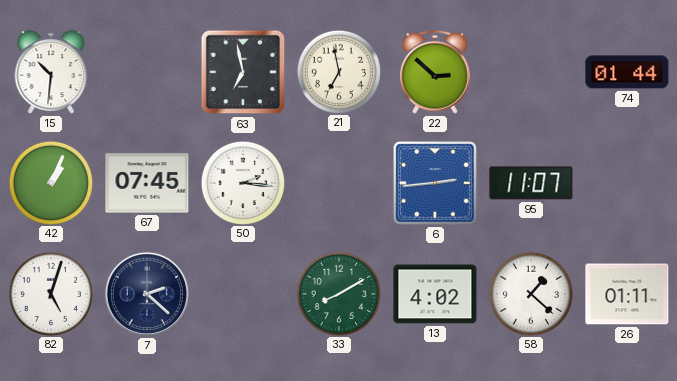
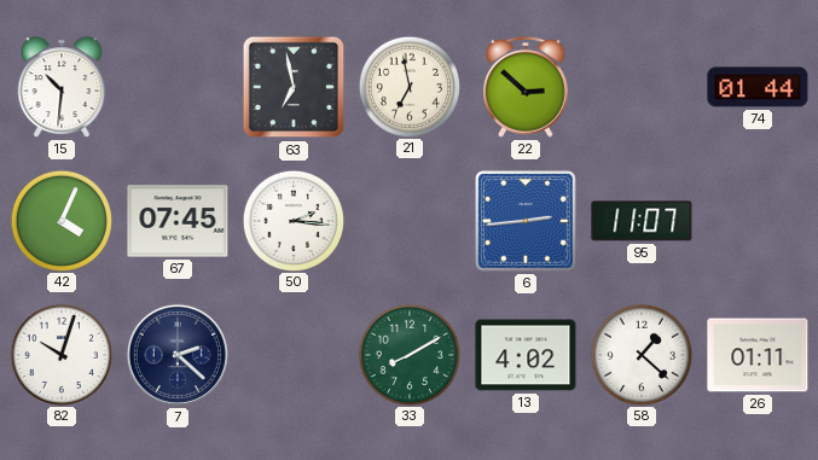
42: 1:04 -> 4:04
82: 5:03 -> 10:03
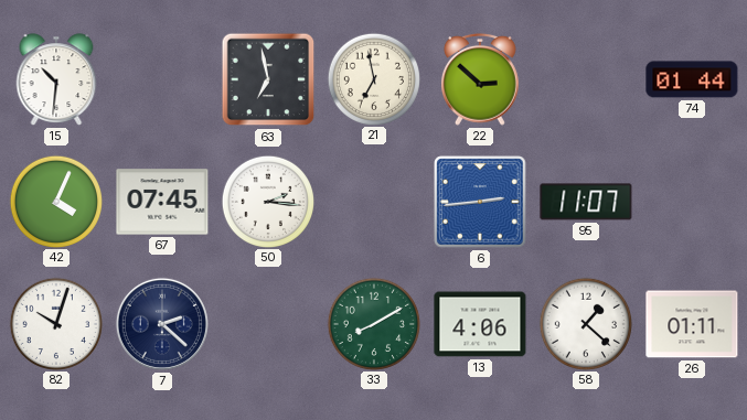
13: 4:02 -> 4:06
